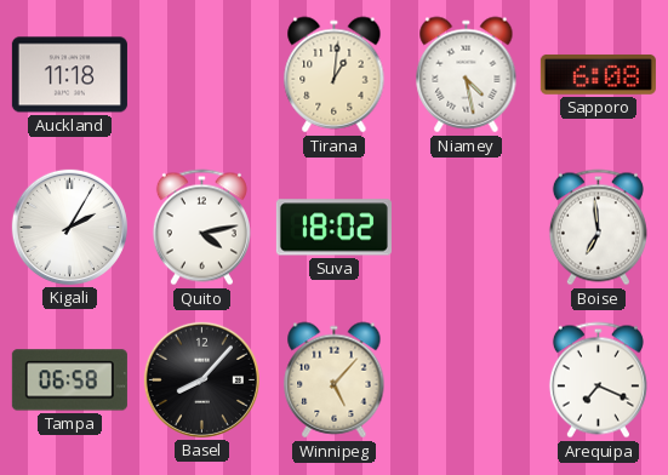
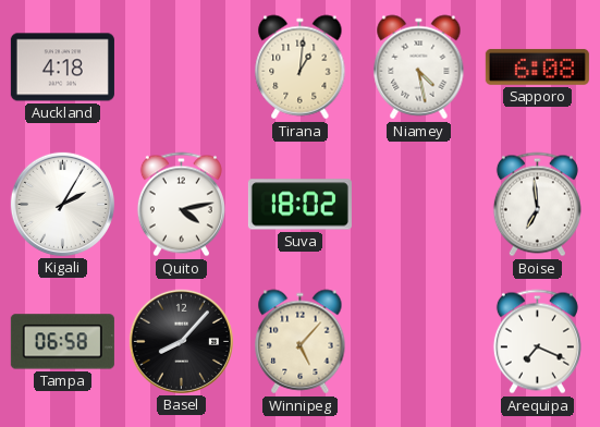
Auckland: 11:18 -> 4:18
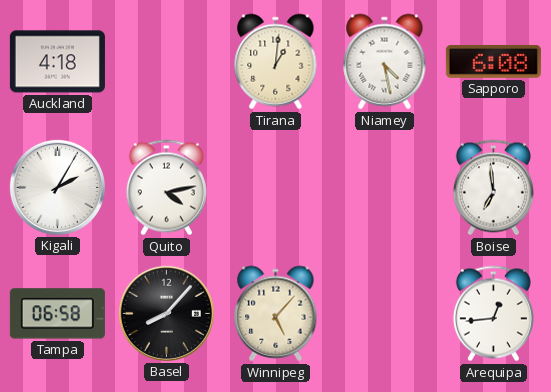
Suva: 18:02 -> none
Arequipa: 7:19 -> 12:44
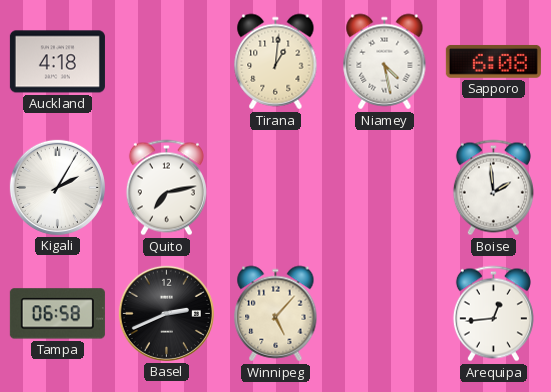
Quito: 4:13 -> 7:13
Boise: 6:59 -> 1:59
Basel: 8:07 -> 2:41
